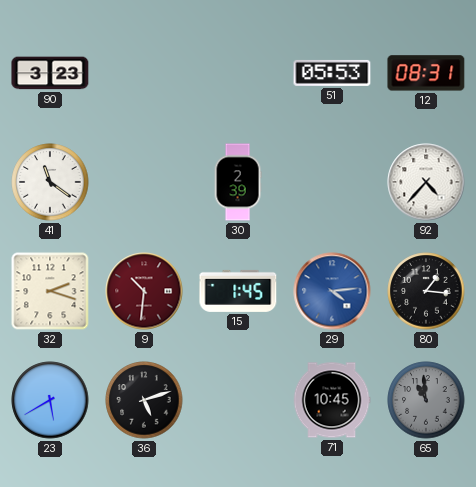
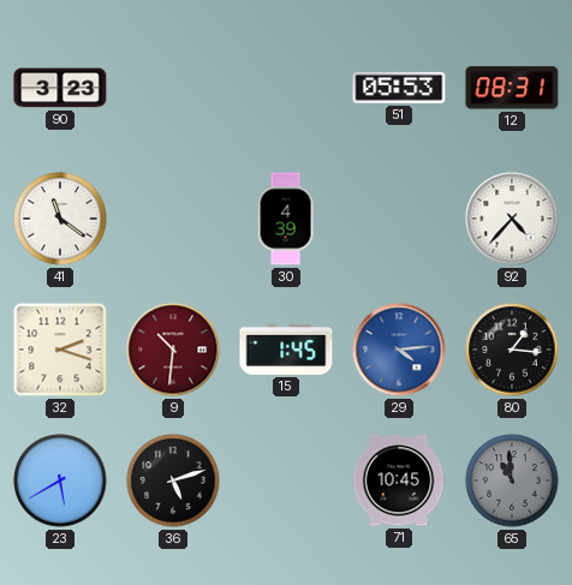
30: 2:39 -> 4:39
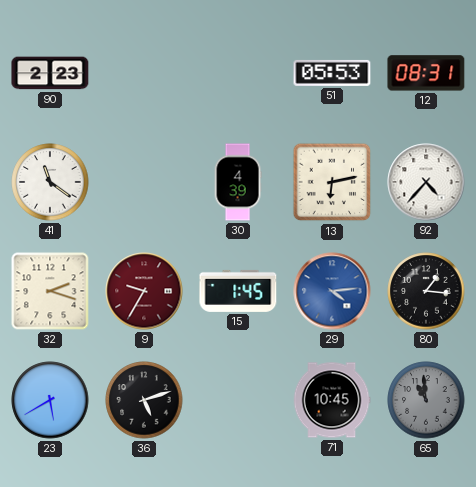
90: 3:23 -> 2:23
13: none -> 6:13
9: 10:31 -> 9:35
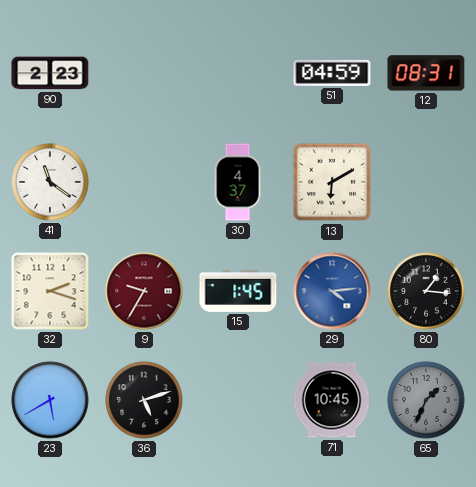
51: 05:53 -> 04:59
30: 4:39 -> 4:37
13: 6:13 -> 6:10
92: 4:37 -> none
65: 10:59 -> 1:34
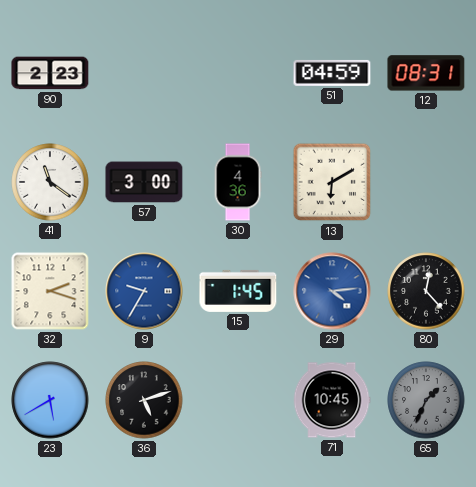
57: none -> 3:00
30: 4:37 -> 4:36
9 dial: burgundy -> blue
80: 1:16 -> 12:23
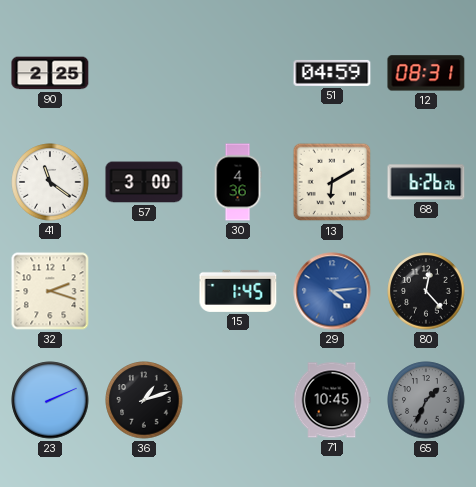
90: 2:23 -> 2:25
68: none -> 6:26
9: 9:35 -> none
23: 5:40 -> 2:11
36: 5:12 -> 1:12
